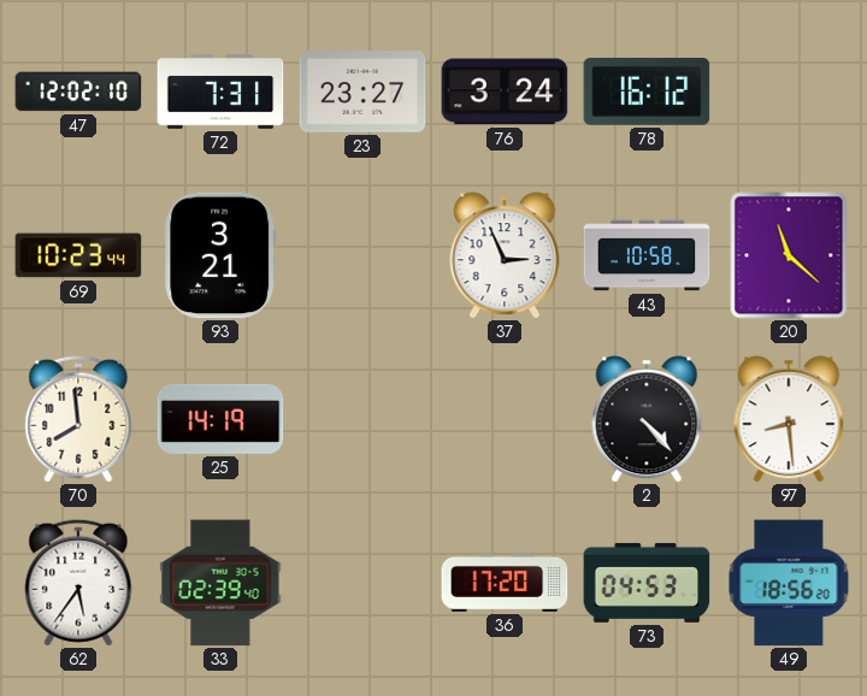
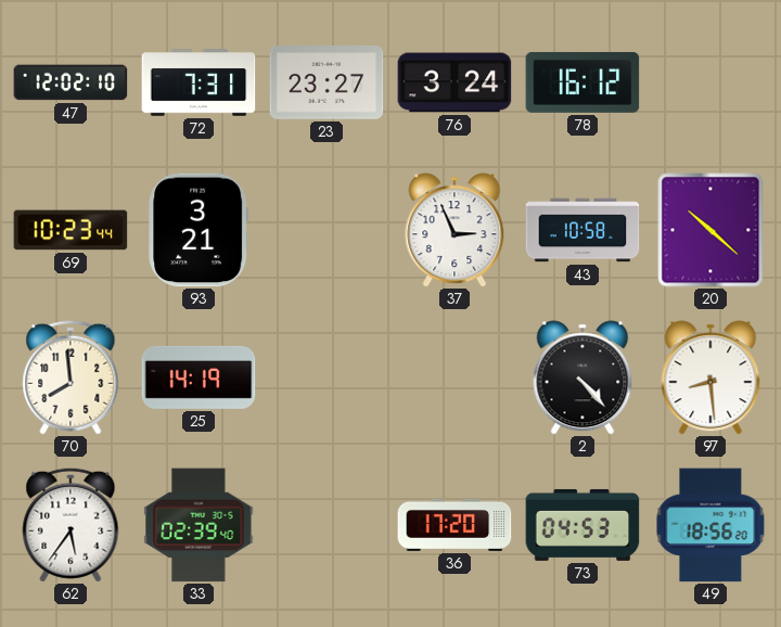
20: 11:22 -> 10:22
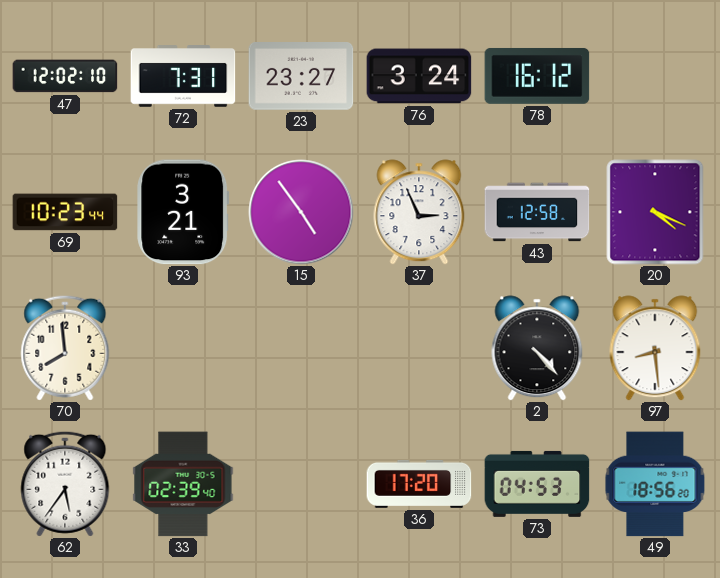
15: none -> 4:54
43: 10:58 -> 12:58
20: 10:22 -> 4:19
25: 14:19 -> none
